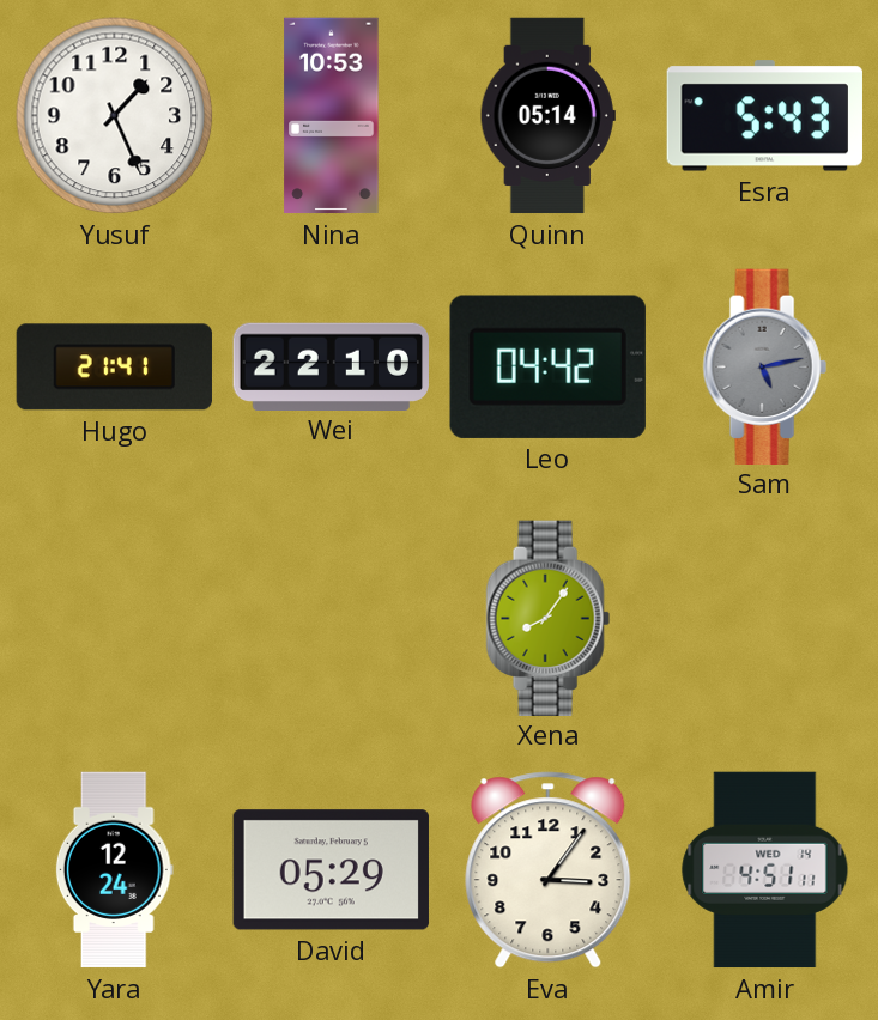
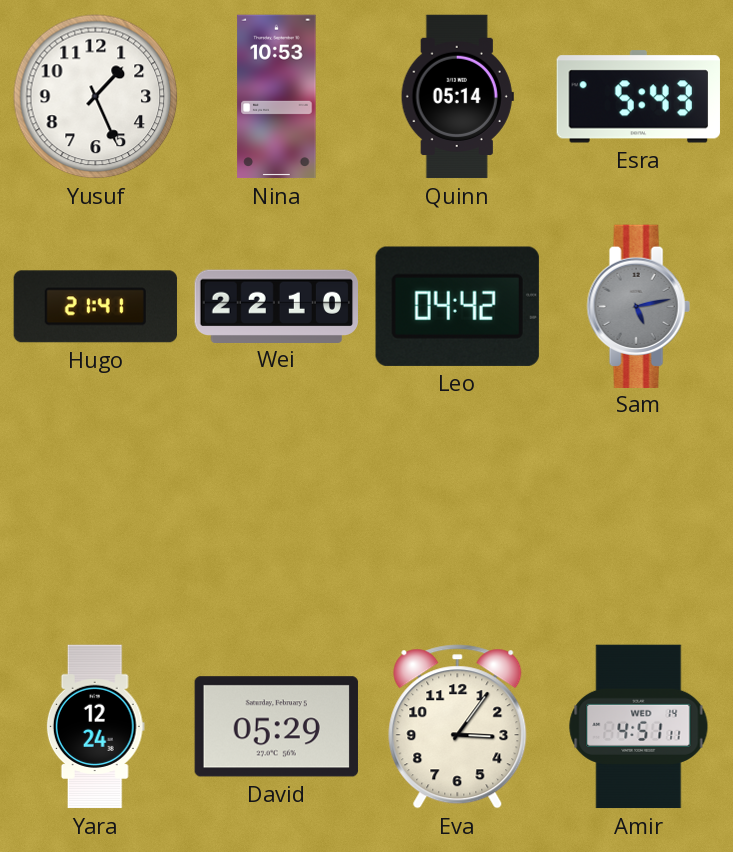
Xena: 8:06 -> none
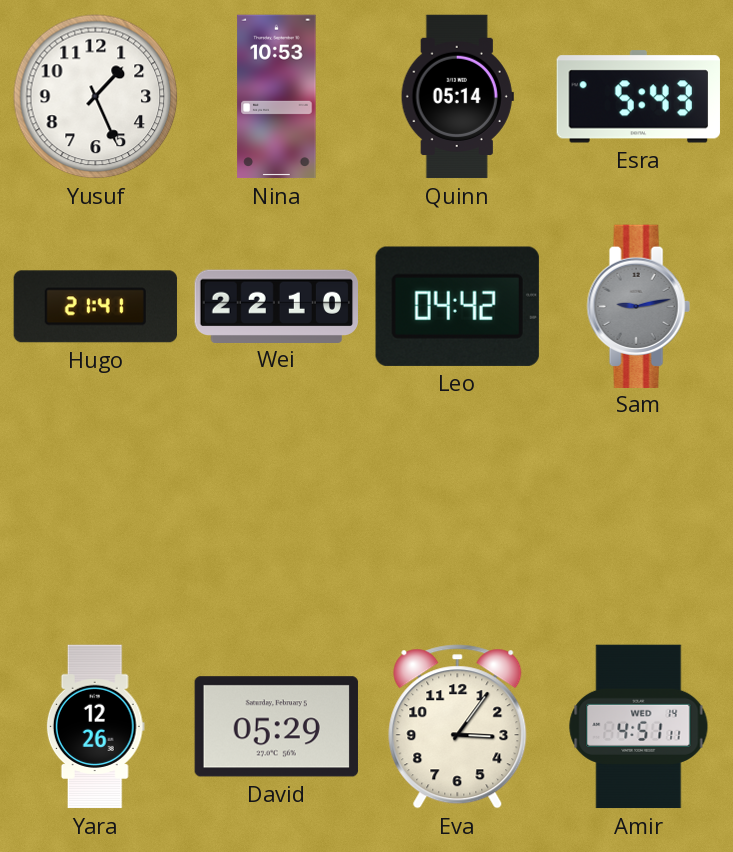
Sam: 5:13 -> 9:13
Yara: 12:24 -> 12:26
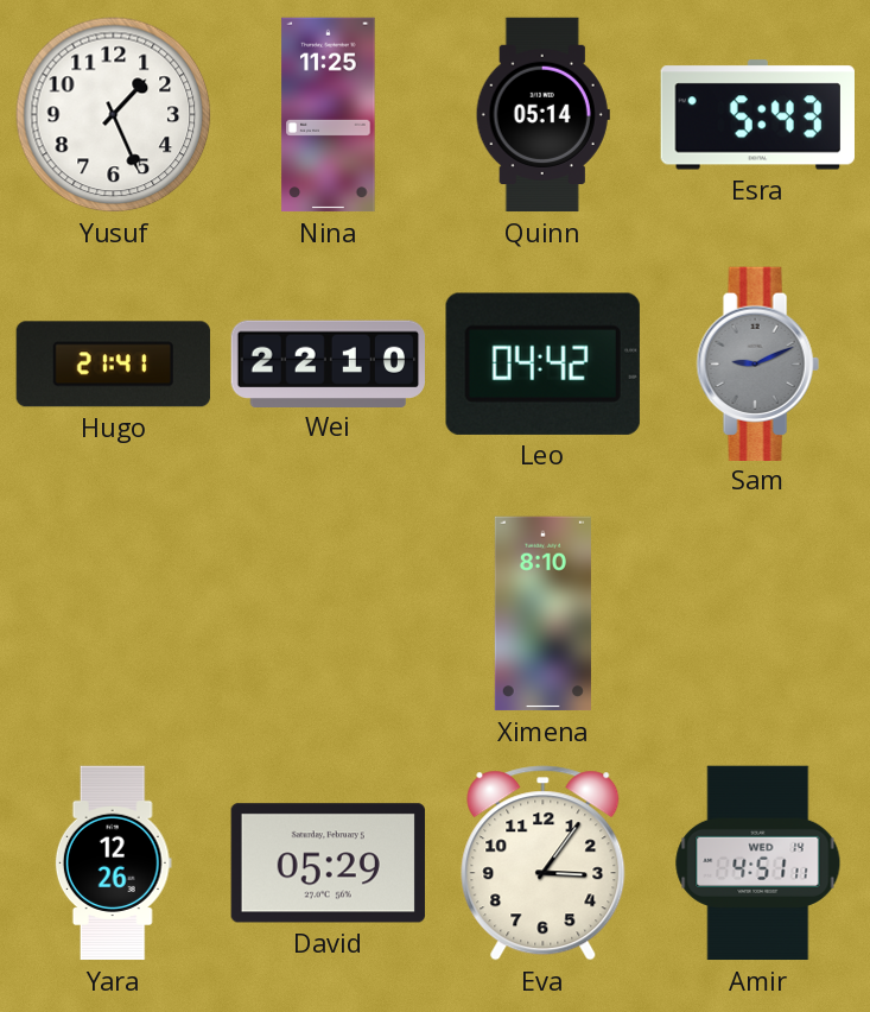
Nina: 10:53 -> 11:25
Sam: 9:13 -> 9:11
Ximena: none -> 8:10
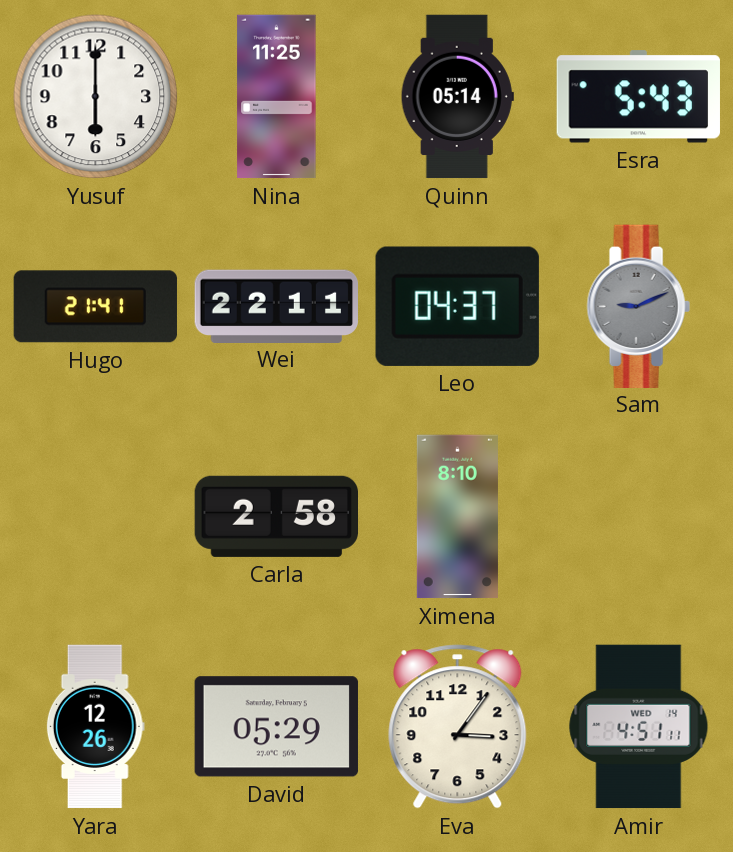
Yusuf: 1:26 -> 6:00
Wei: 22:10 -> 22:11
Leo: 04:42 -> 04:37
Carla: none -> 2:58
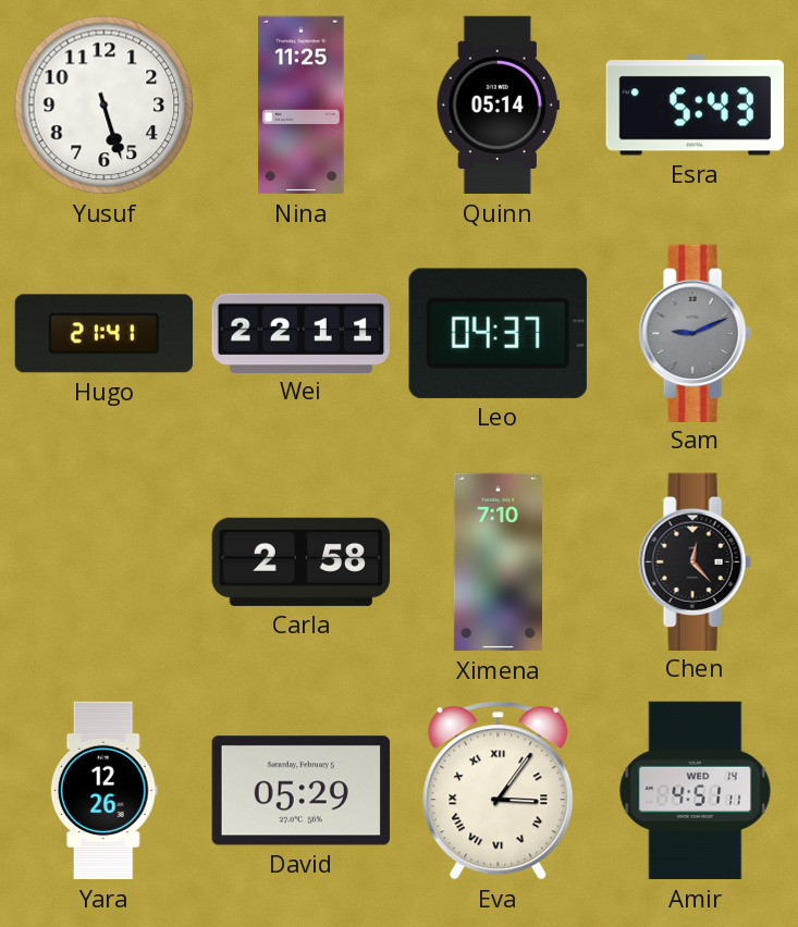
Yusuf: 6:00 -> 5:27
Ximena: 8:10 -> 7:10
Chen: none -> 12:23
Eva numerals: Arabic -> Roman
